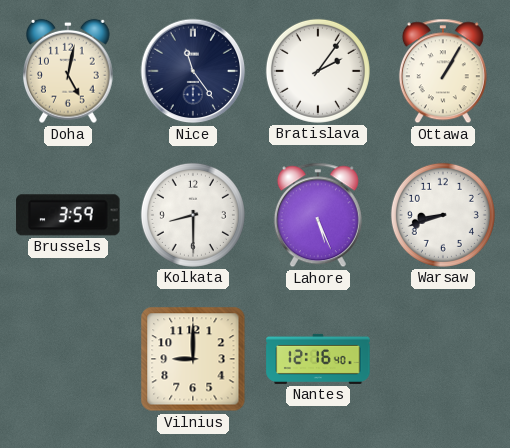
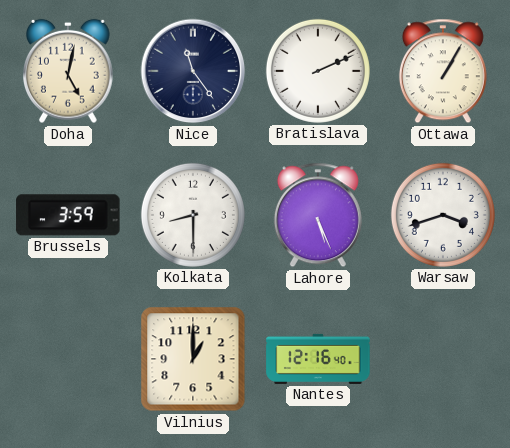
Bratislava: 2:06 -> 2:11
Warsaw: 8:42 -> 3:42
Vilnius: 9:00 -> 1:00
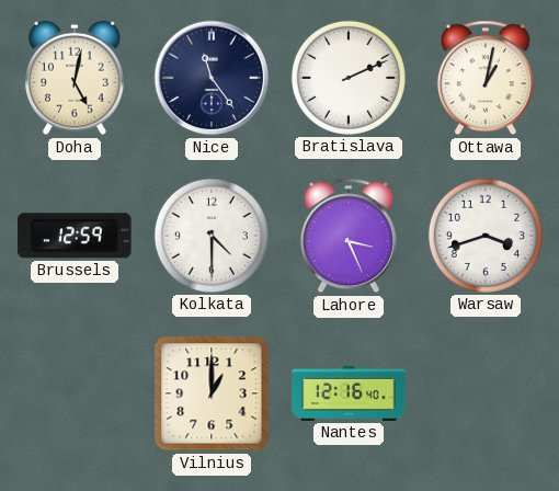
Ottawa: 1:05 -> 1:02
Brussels: 3:59 -> 12:59
Kolkata: 8:30 -> 4:30
Lahore: 5:26 -> 3:26
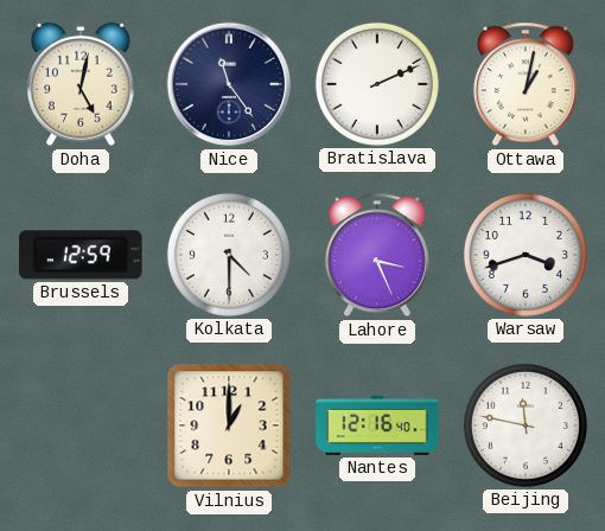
Beijing: none -> 11:47
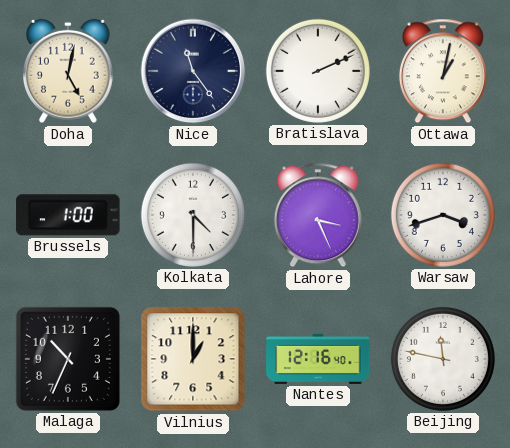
Brussels: 12:59 -> 1:00
Malaga: none -> 10:34
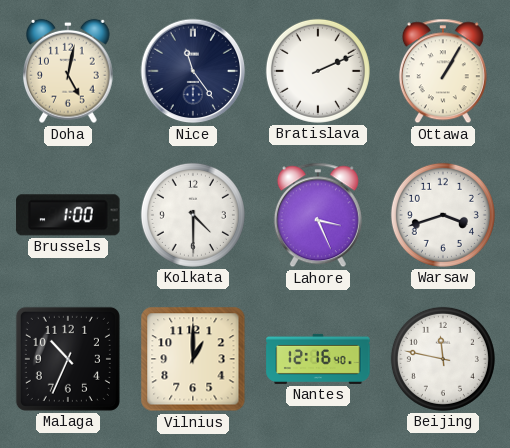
Ottawa: 1:02 -> 1:05
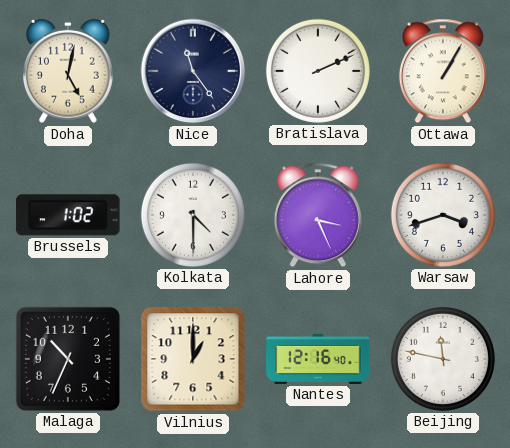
Brussels: 1:00 -> 1:02
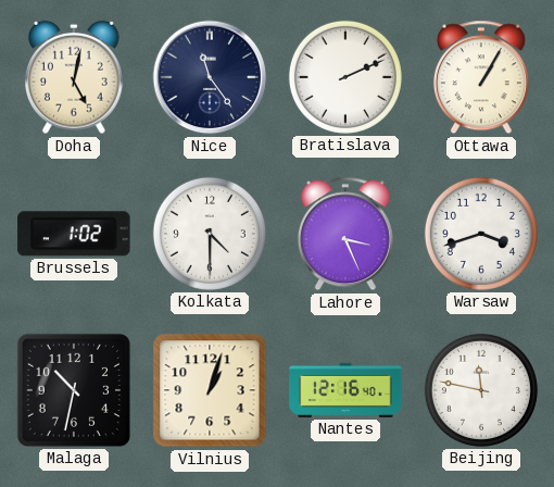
Malaga: 10:34 -> 10:32
Vilnius: 1:00 -> 1:03
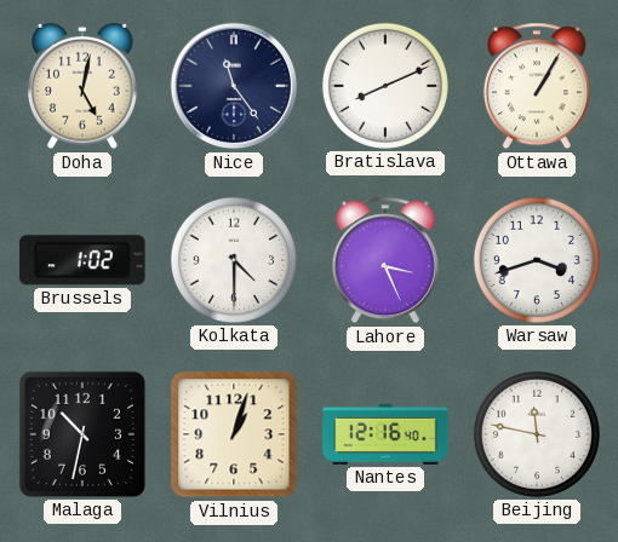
Bratislava: 2:11 -> 8:11
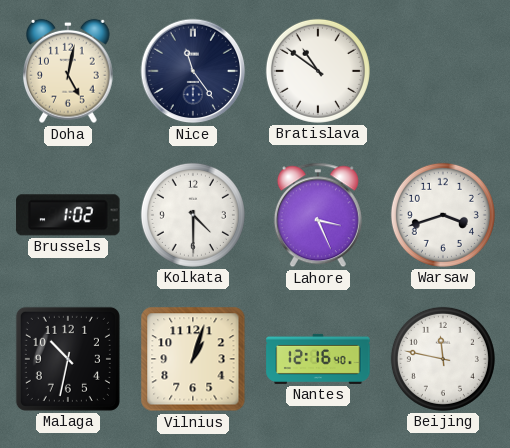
Bratislava: 8:11 -> 10:51
Ottawa: 1:05 -> none
